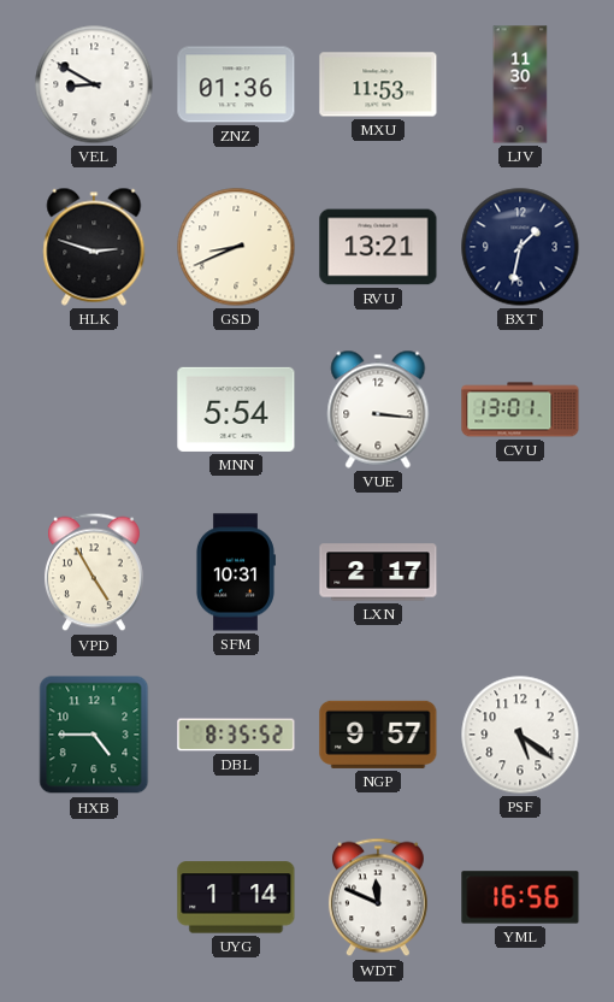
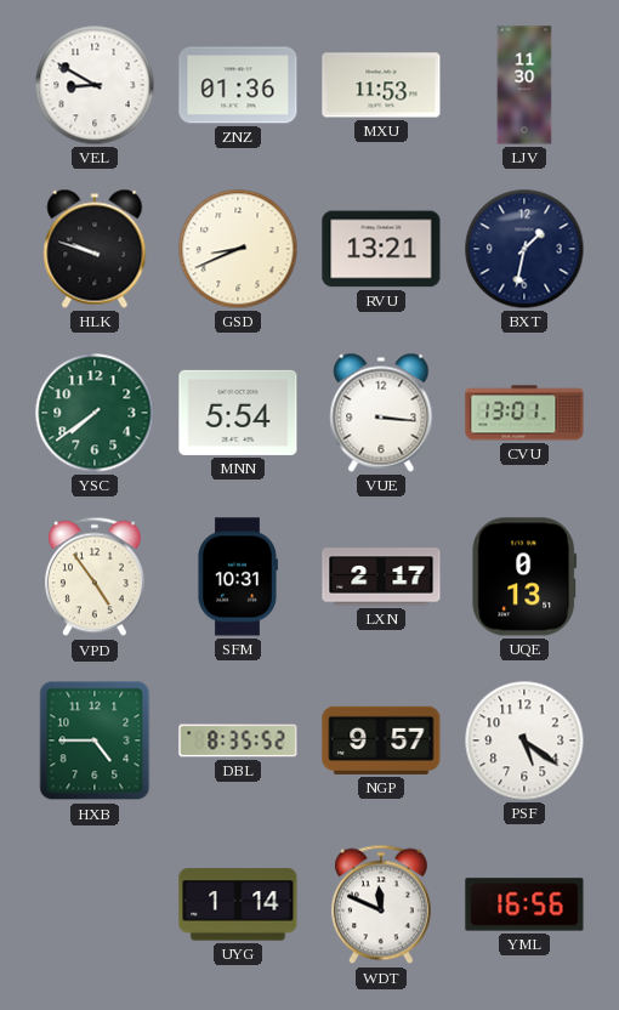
HLK: 2:48 -> 9:48
YSC: none -> 7:39
VPD: 4:55 -> 4:54
UQE: none -> 0:13
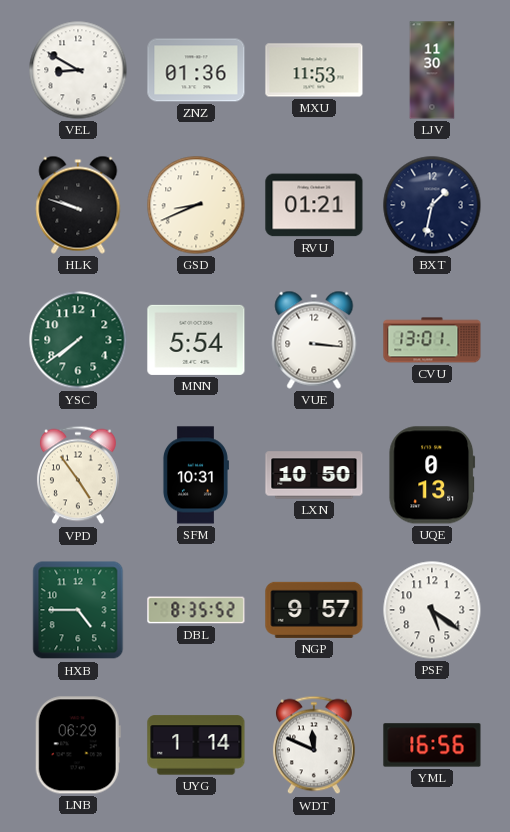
RVU: 13:21 -> 01:21
LXN: 2:17 -> 10:50
LNB: none -> 06:29
